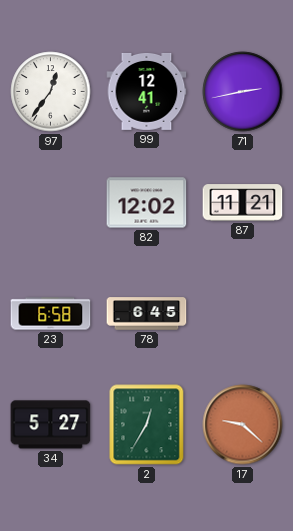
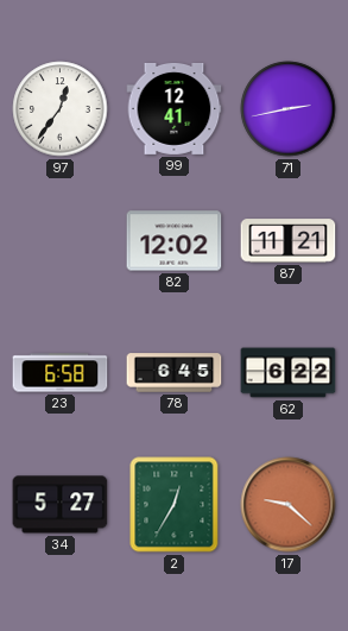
62: none -> 6:22
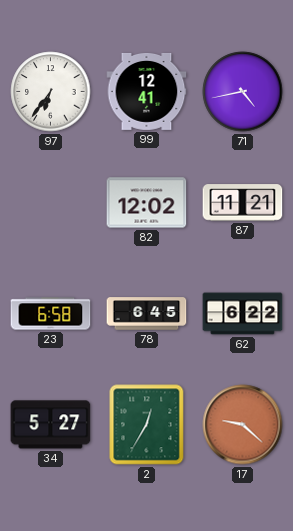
97: 12:36 -> 6:36
71: 2:43 -> 4:43
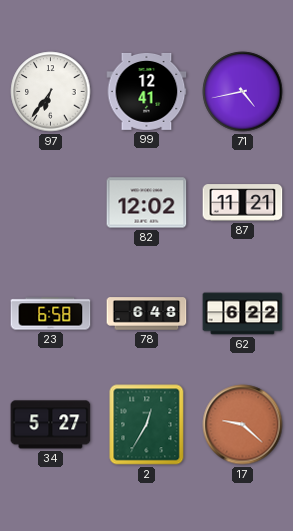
78: 6:45 -> 6:48
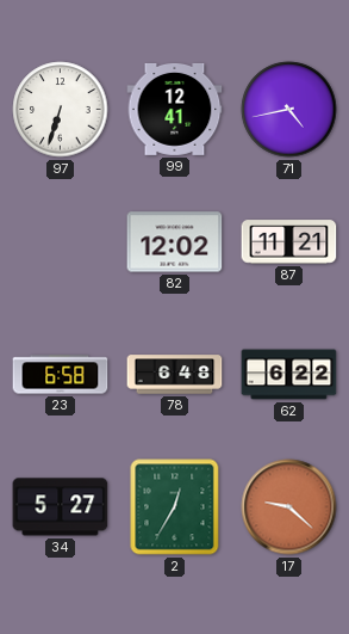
97: 6:36 -> 6:33
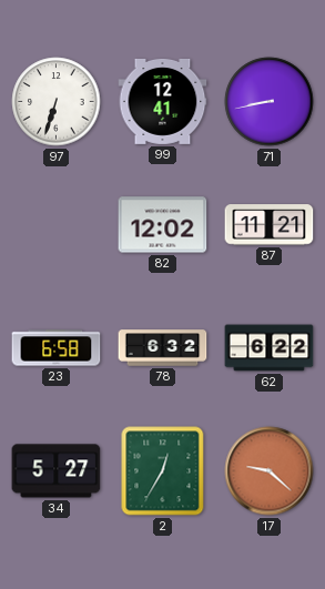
71: 4:43 -> 8:43
78: 6:48 -> 6:32
